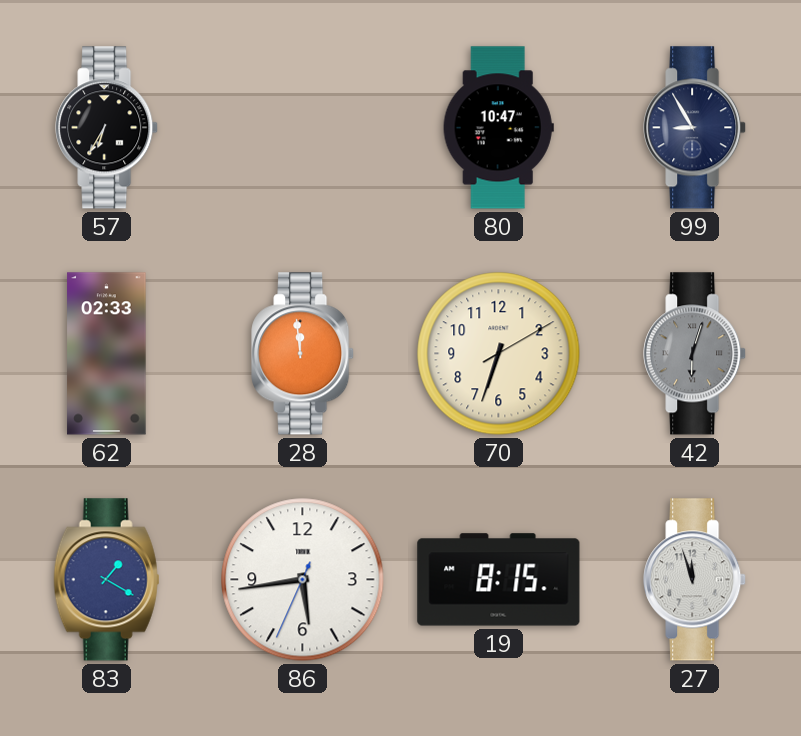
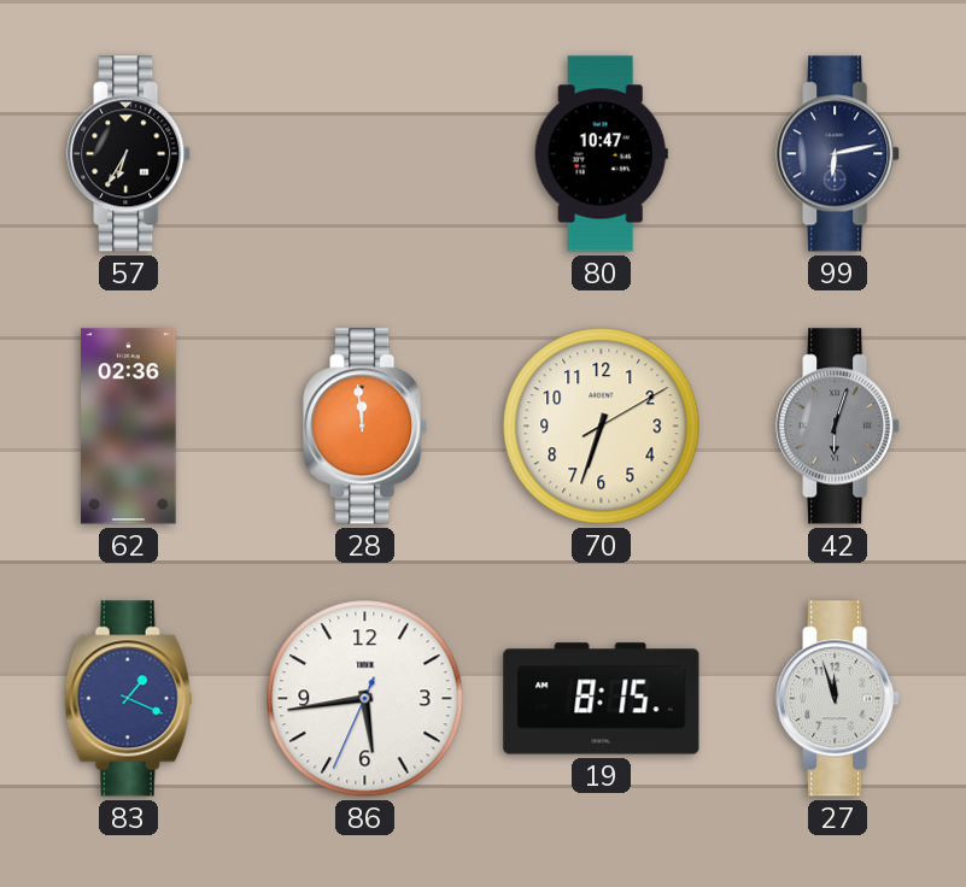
99: 8:55 -> 6:13
62: 02:33 -> 02:36
83: 1:20 -> 1:19
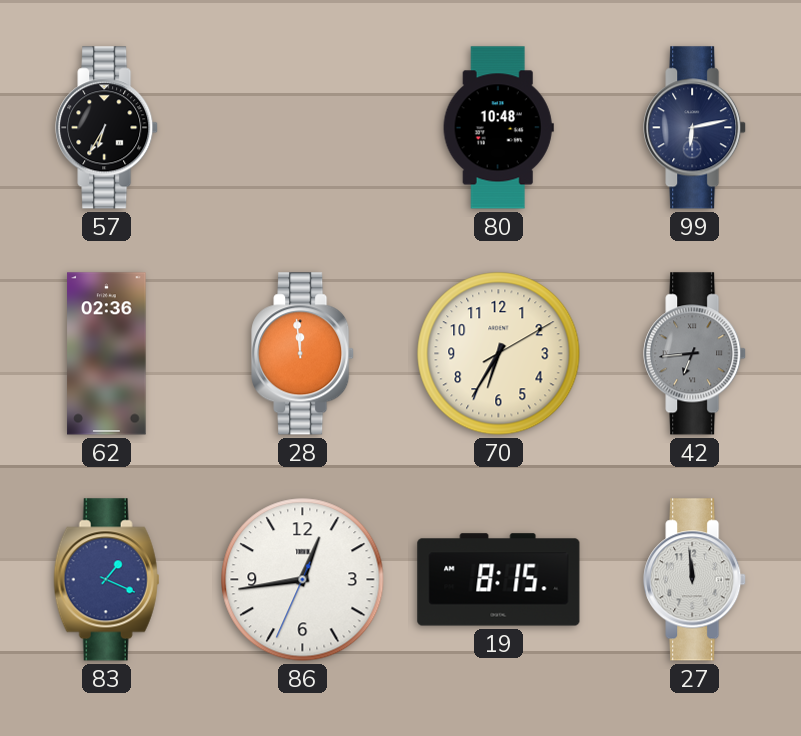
80: 10:47 -> 10:48
70: 6:33 -> 6:35
42: 6:03 -> 6:44
86: 5:43 -> 12:43
27: 11:57 -> 11:59
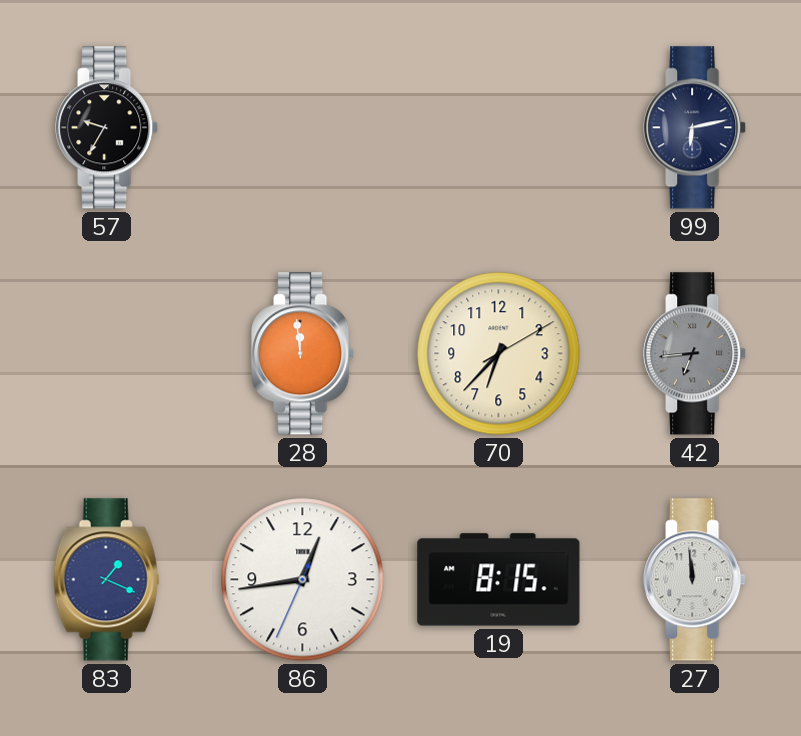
57: 6:35 -> 9:35
80: 10:48 -> none
62: 02:36 -> none
70: 6:35 -> 6:37
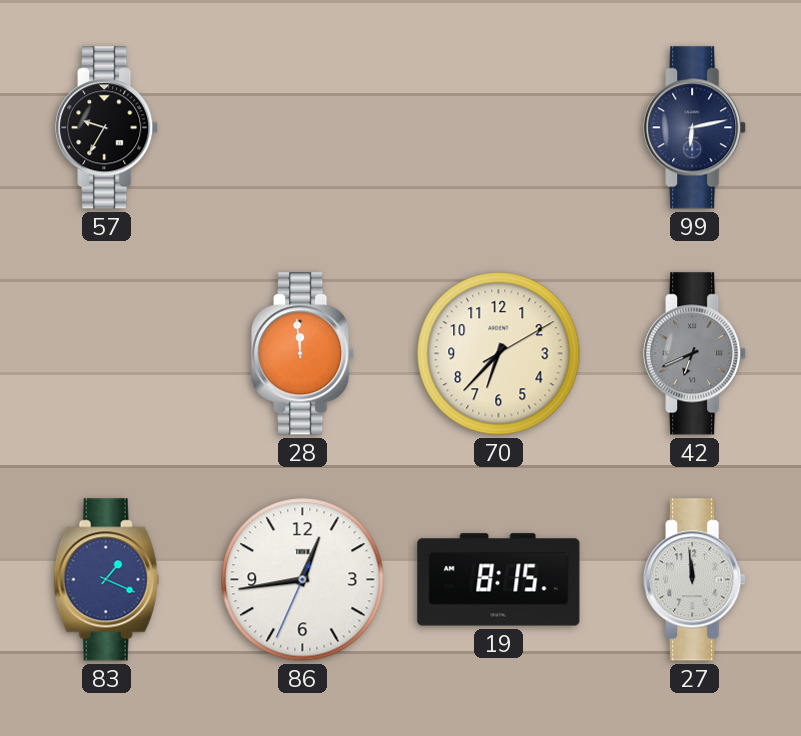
42: 6:44 -> 6:41
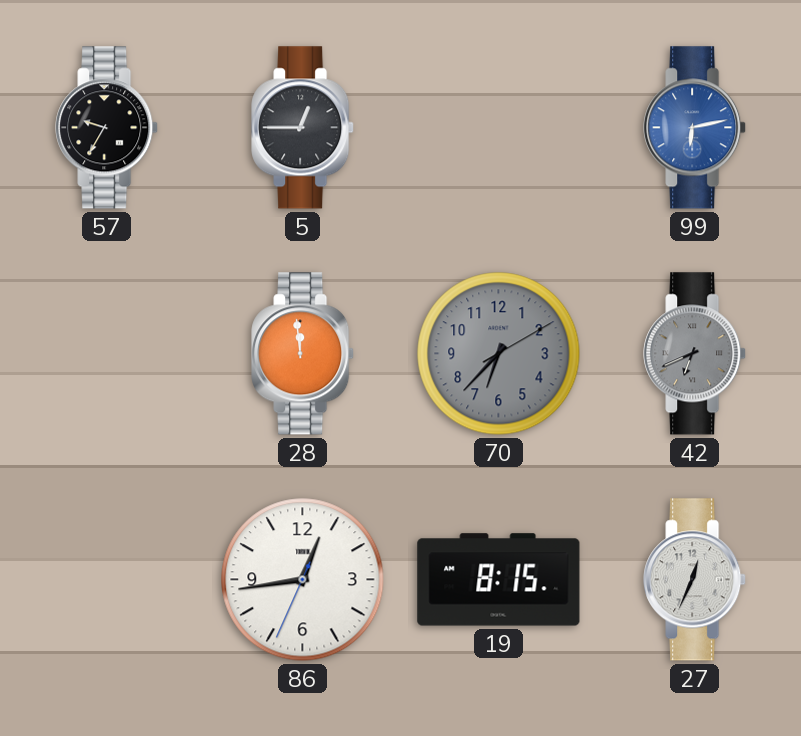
5: none -> 12:45
99 dial: navy -> blue
70 dial: cream -> grey
83: 1:19 -> none
27: 11:59 -> 12:34
